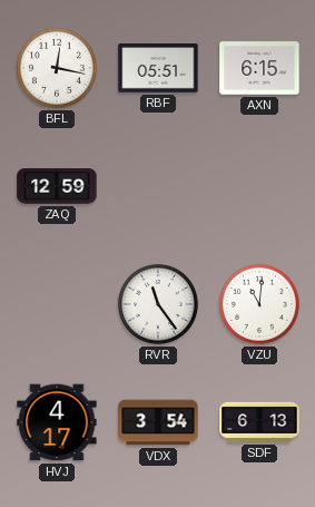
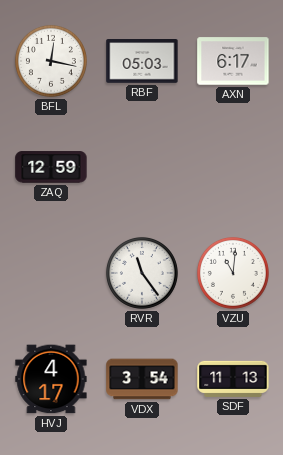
RBF: 05:51 -> 05:03
AXN: 6:15 -> 6:17
SDF: 6:13 -> 11:13
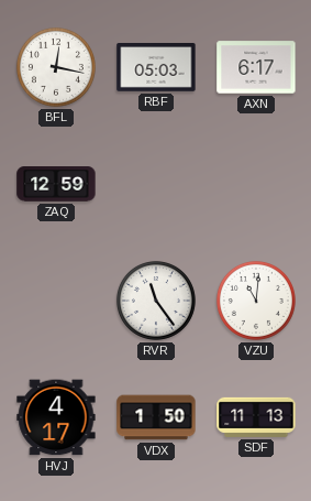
VDX: 3:54 -> 1:50
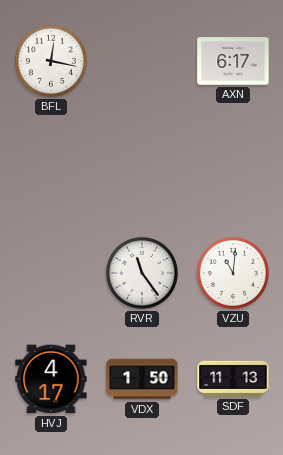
RBF: 05:03 -> none
ZAQ: 12:59 -> none
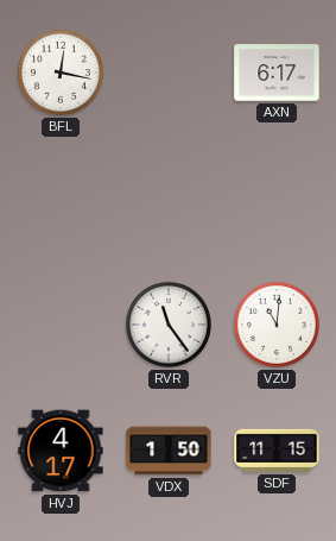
SDF: 11:13 -> 11:15
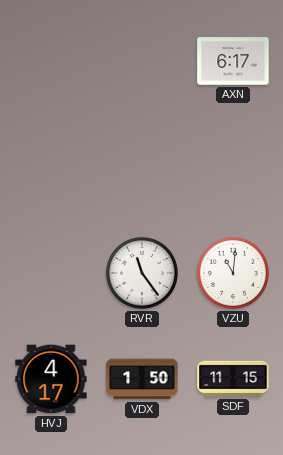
BFL: 12:17 -> none
